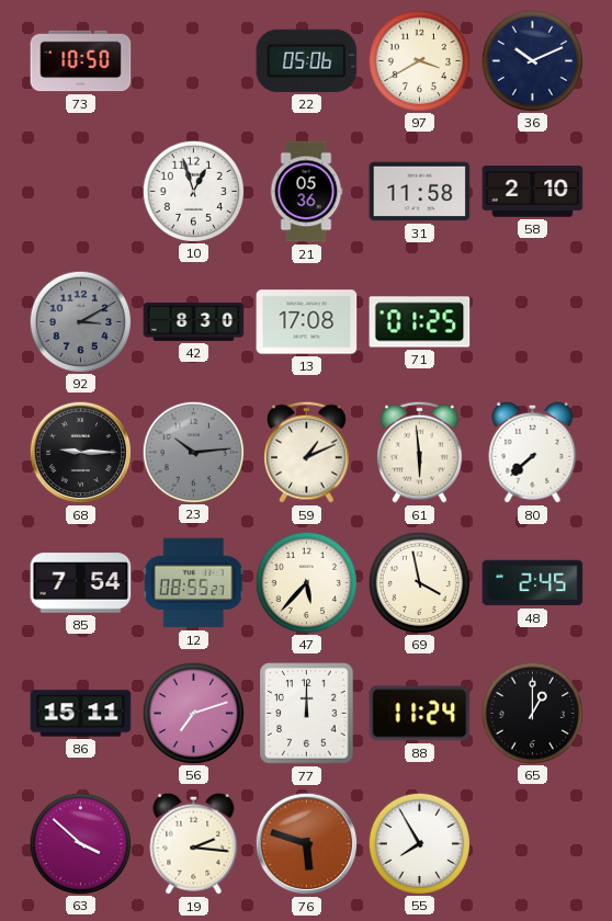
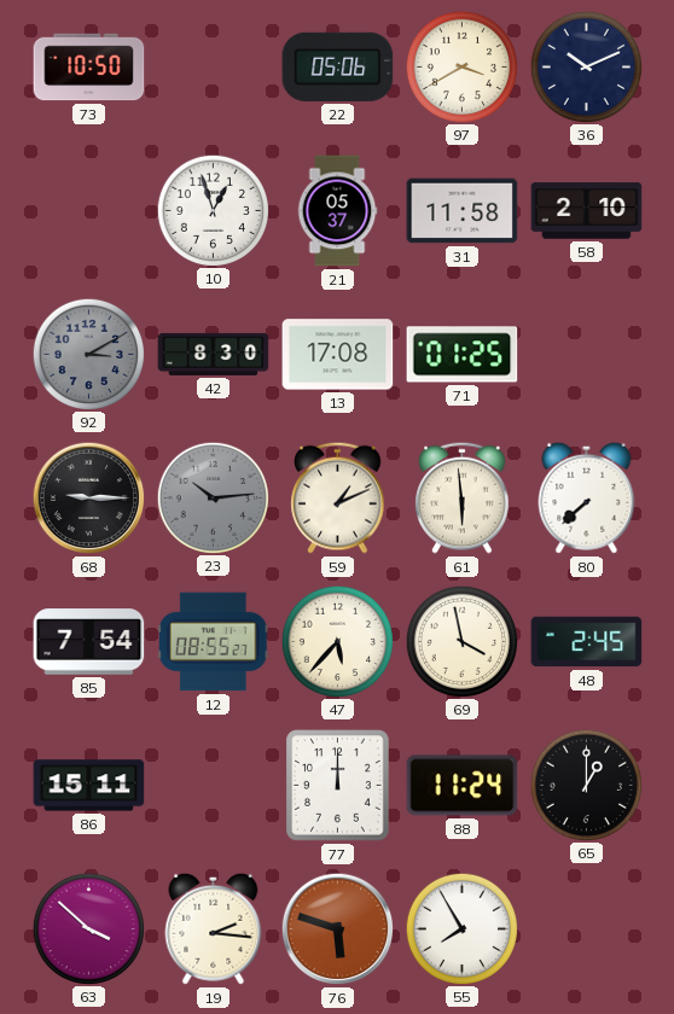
21: 05:36 -> 05:37
56: 7:12 -> none
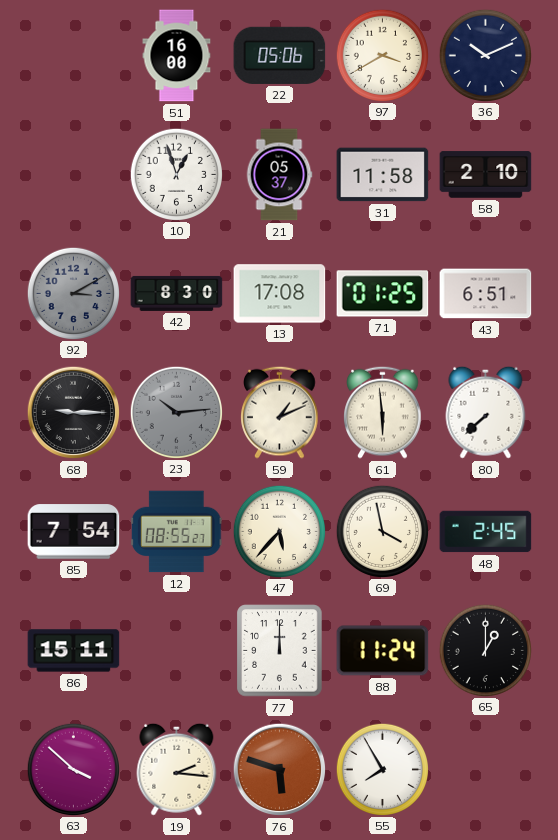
73: 10:50 -> none
51: none -> 16:00
43: none -> 6:51
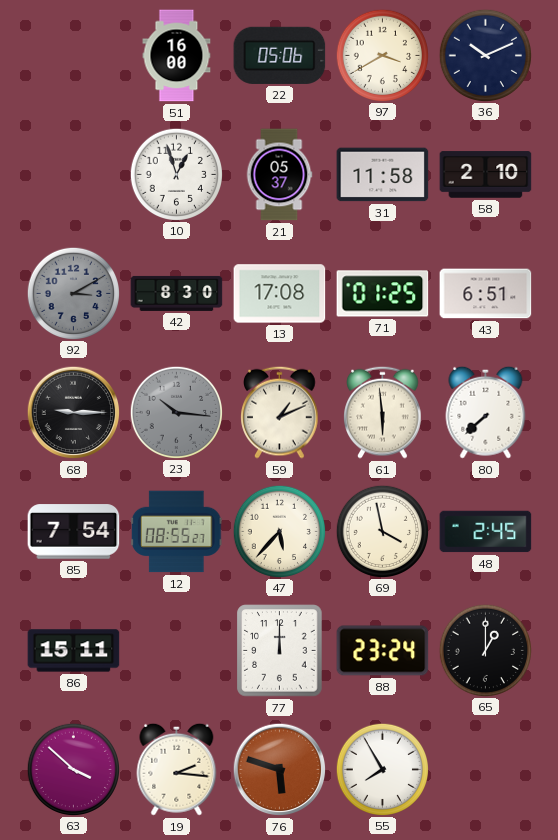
23: 10:14 -> 10:16
88: 11:24 -> 23:24
